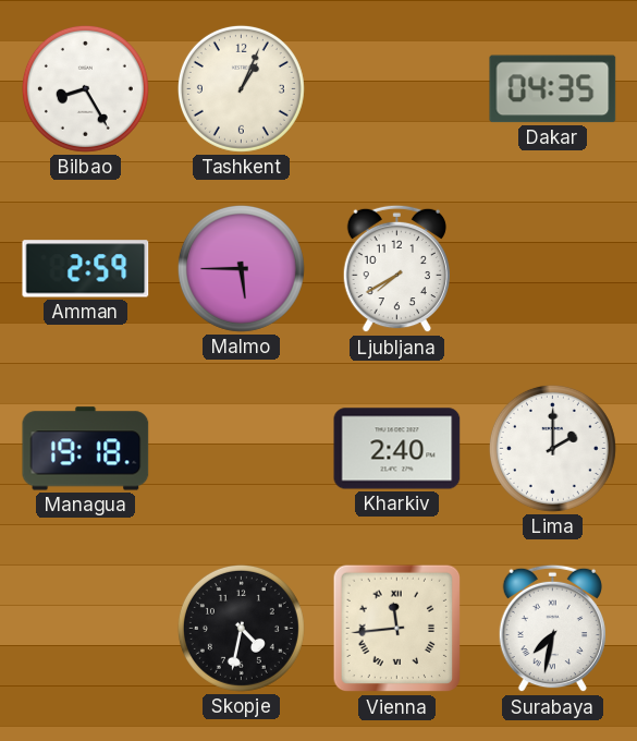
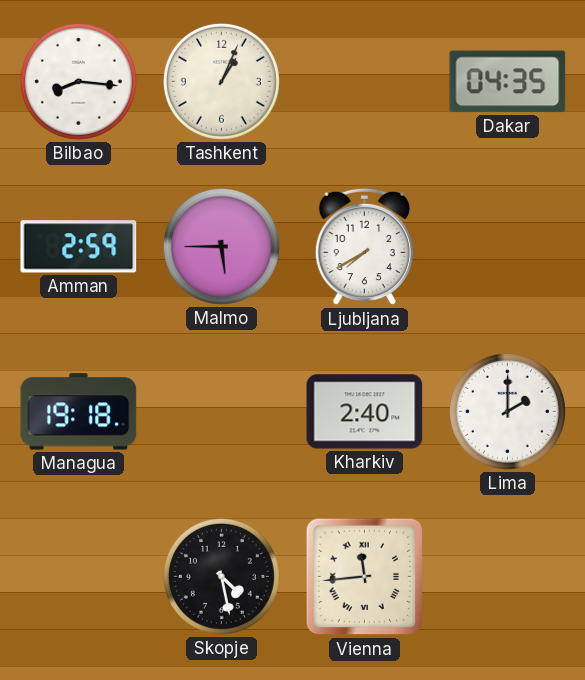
Bilbao: 8:25 -> 8:16
Skopje: 4:32 -> 4:28
Surabaya: 7:32 -> none
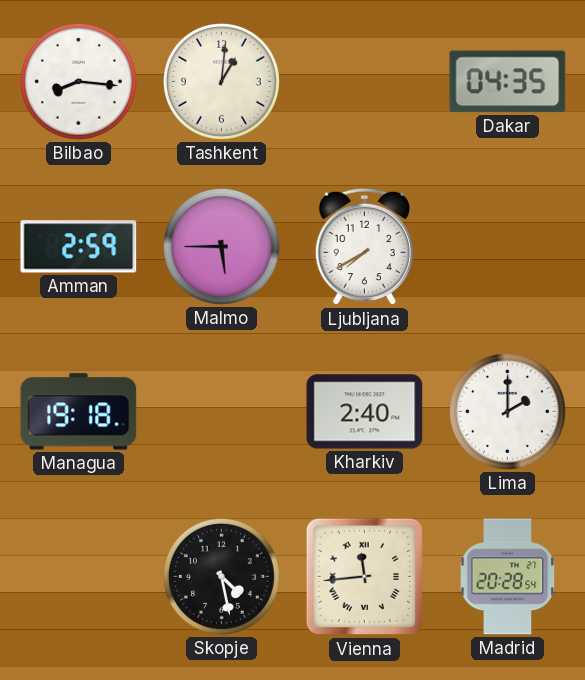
Tashkent: 1:04 -> 1:01
Madrid: none -> 20:28
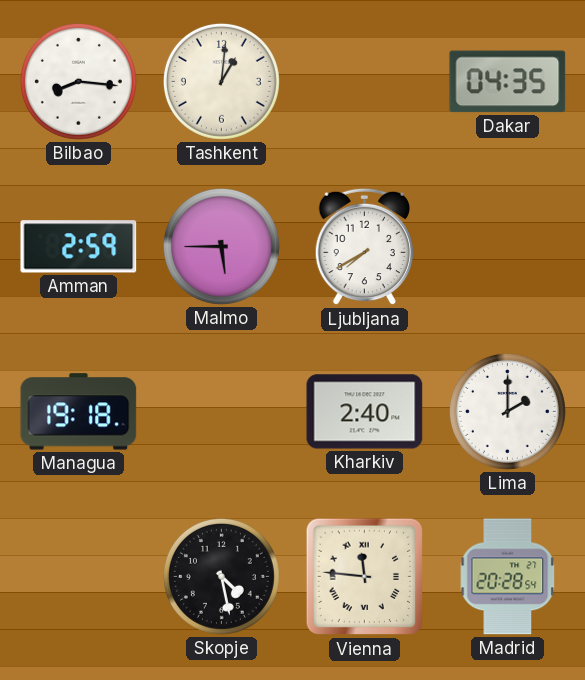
Vienna: 11:44 -> 11:46
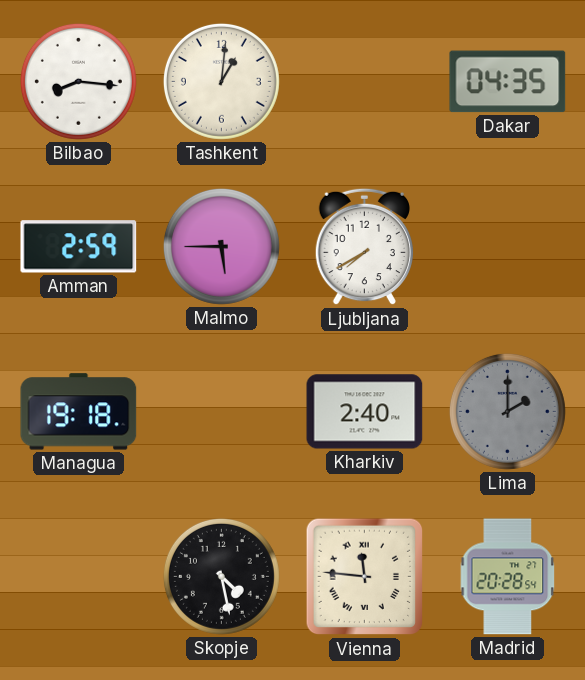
Lima dial: white -> grey
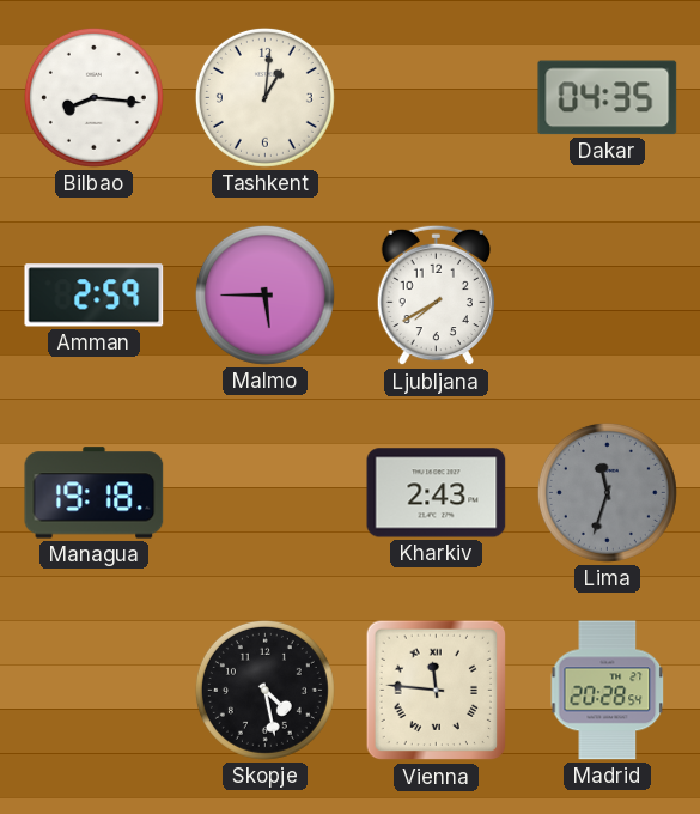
Kharkiv: 2:40 -> 2:43
Lima: 2:00 -> 11:33
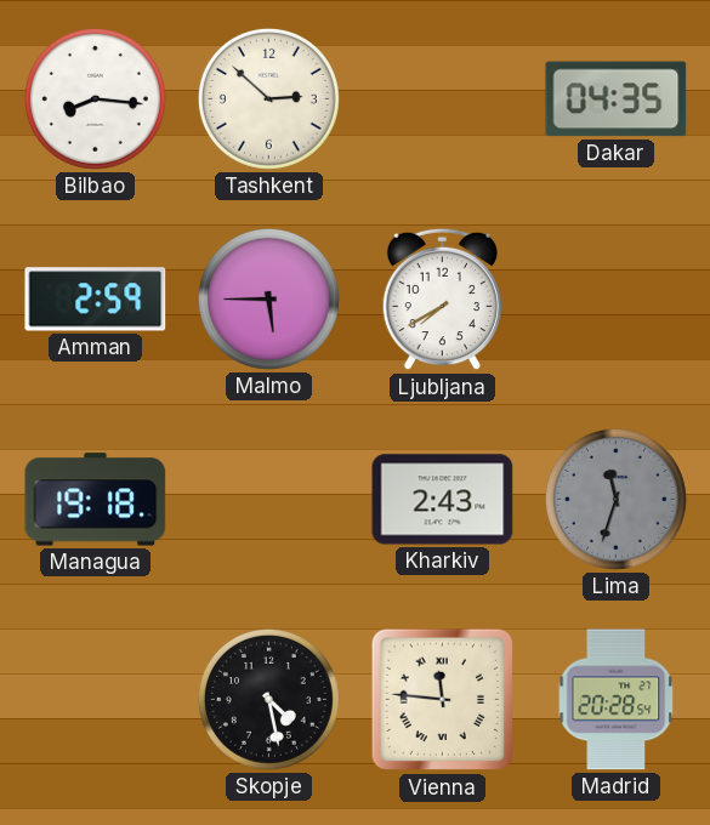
Tashkent: 1:01 -> 2:52
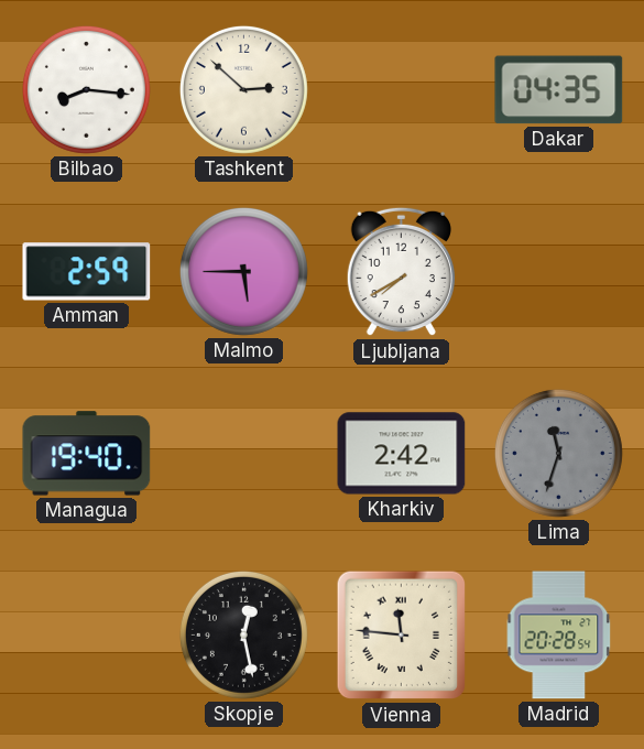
Managua: 19:18 -> 19:40
Kharkiv: 2:43 -> 2:42
Skopje: 4:28 -> 12:28
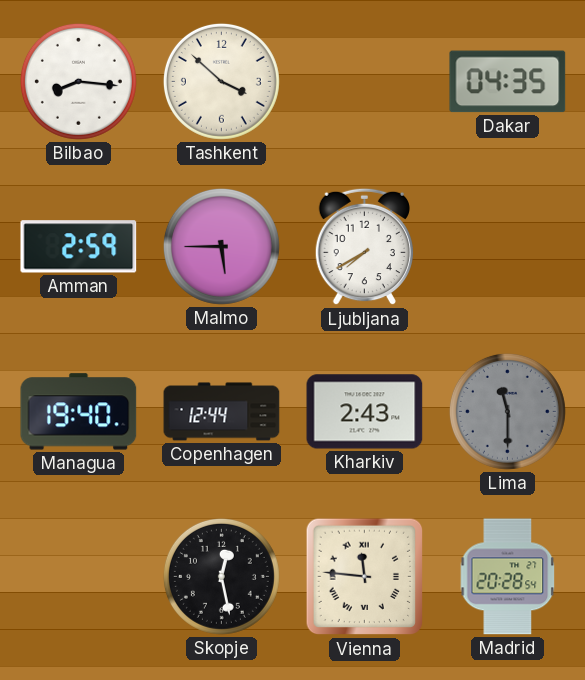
Tashkent: 2:52 -> 3:52
Copenhagen: none -> 12:44
Kharkiv: 2:42 -> 2:43
Lima: 11:33 -> 11:30
